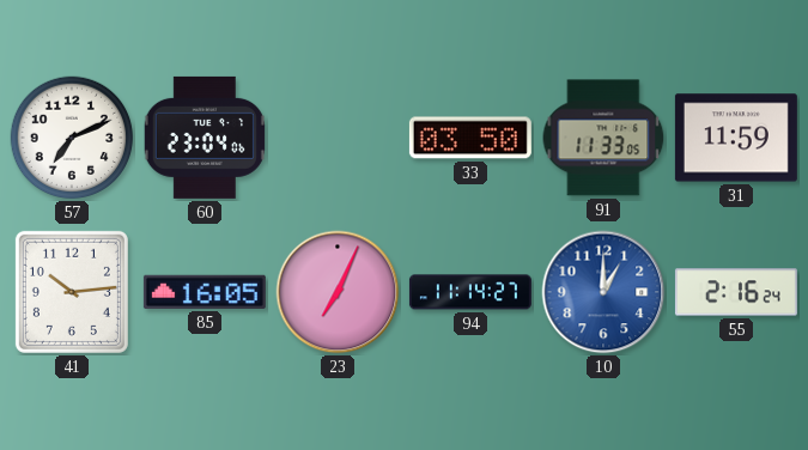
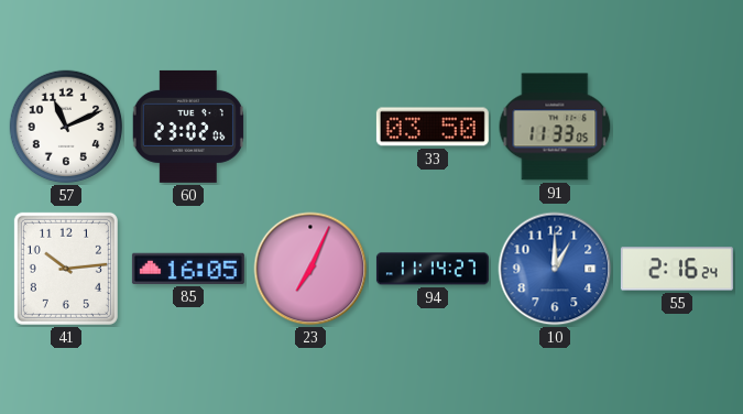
57: 7:11 -> 11:11
60: 23:04 -> 23:02
31: 11:59 -> none
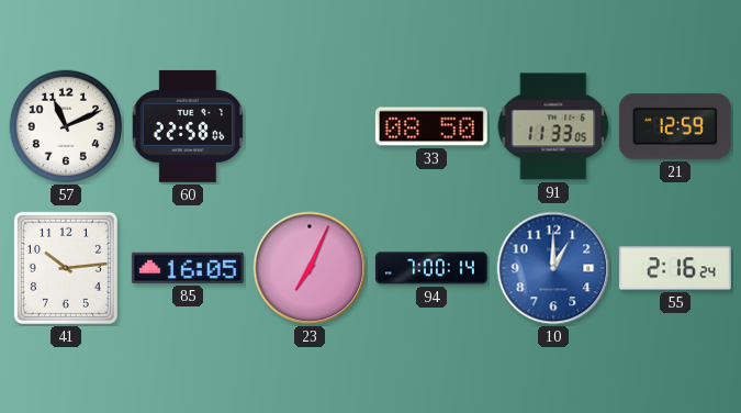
60: 23:02 -> 22:58
33: 03:50 -> 08:50
21: none -> 12:59
94: 11:14 -> 7:00
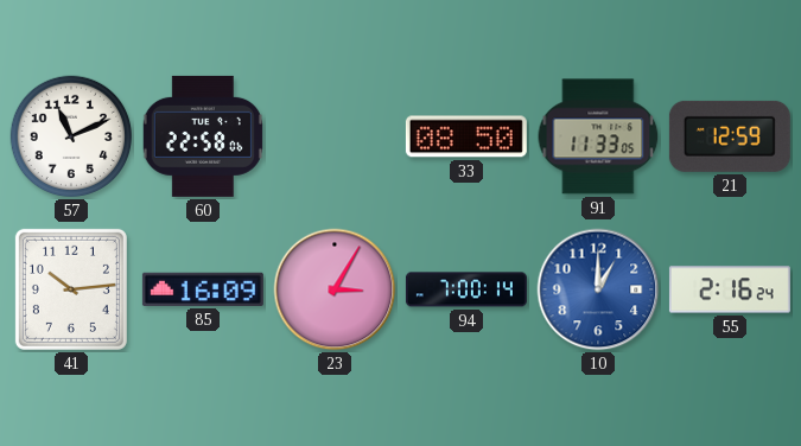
85: 16:05 -> 16:09
23: 7:04 -> 3:05
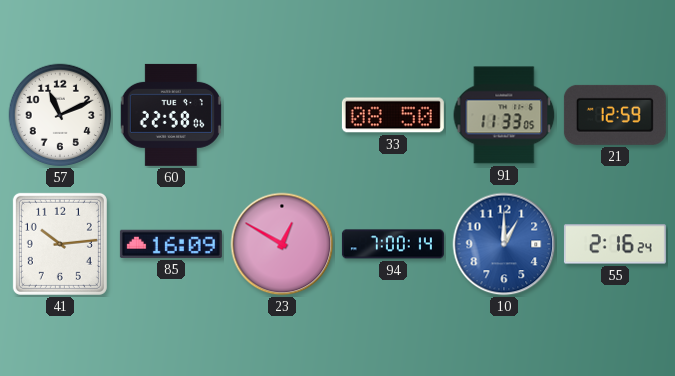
23: 3:05 -> 12:50
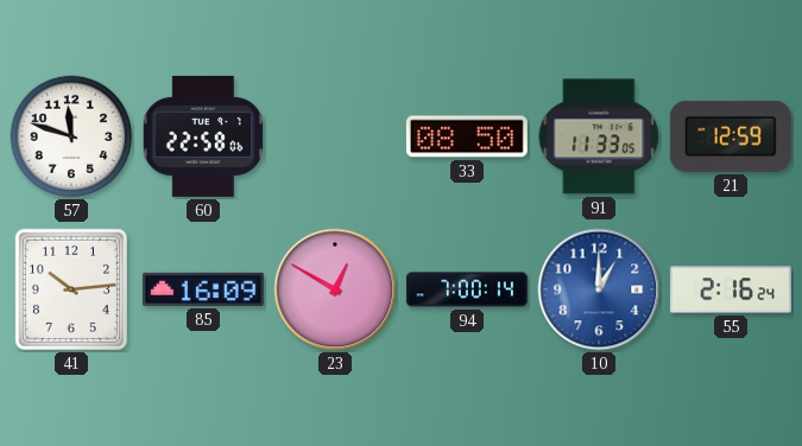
57: 11:11 -> 11:48
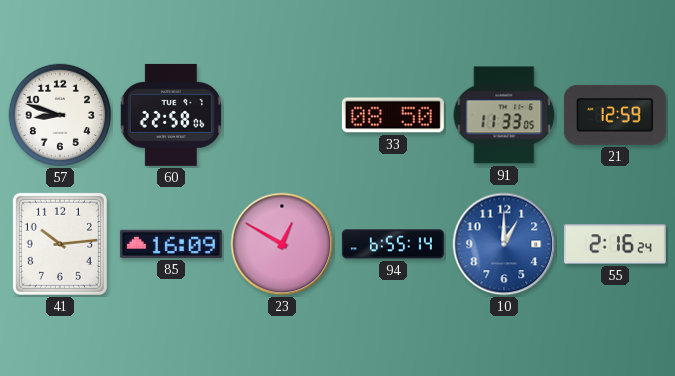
57: 11:48 -> 8:48
94: 7:00 -> 6:55
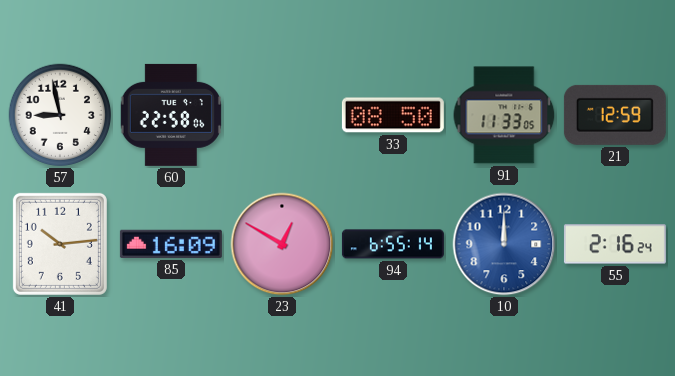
57: 8:48 -> 8:58
10: 1:00 -> 12:00
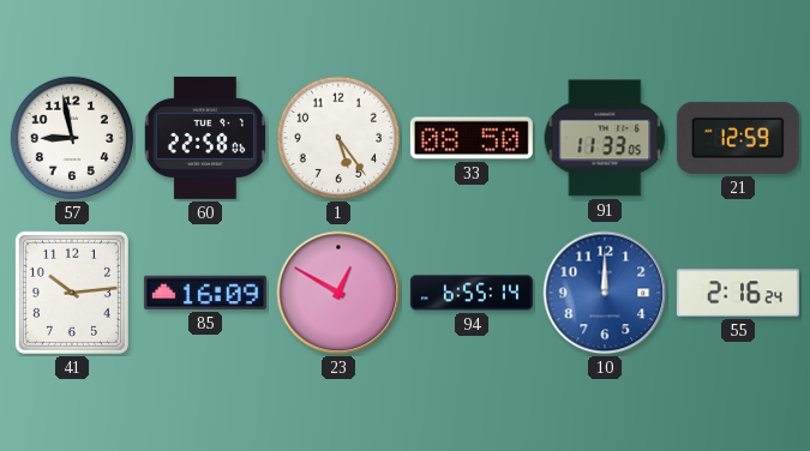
1: none -> 5:24
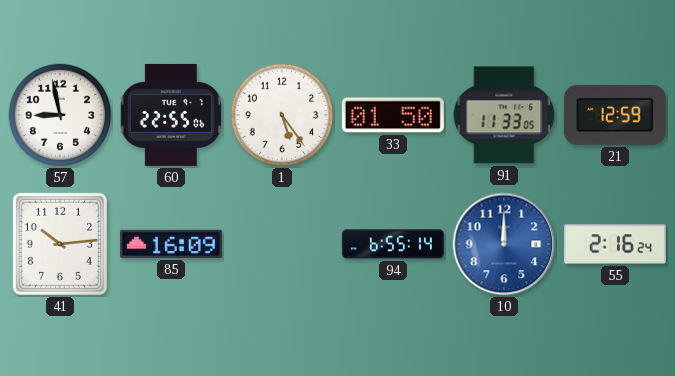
60: 22:58 -> 22:55
33: 08:50 -> 01:50
23: 12:50 -> none
